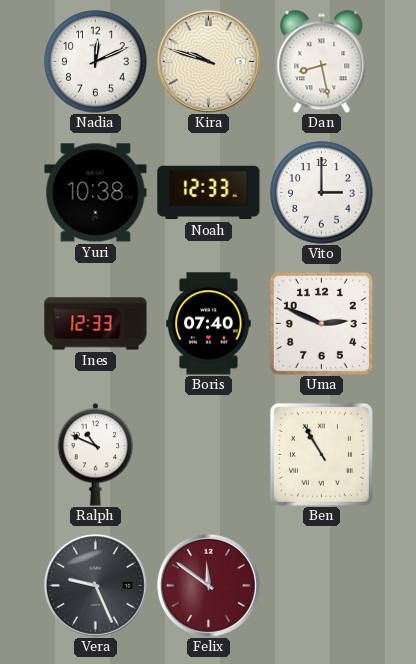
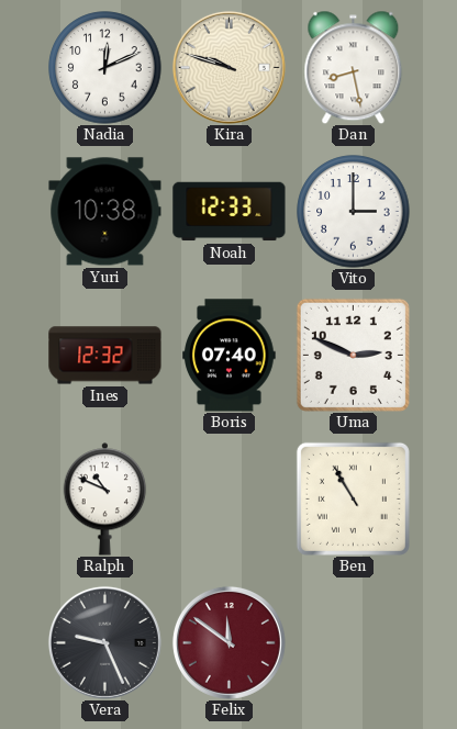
Ines: 12:33 -> 12:32
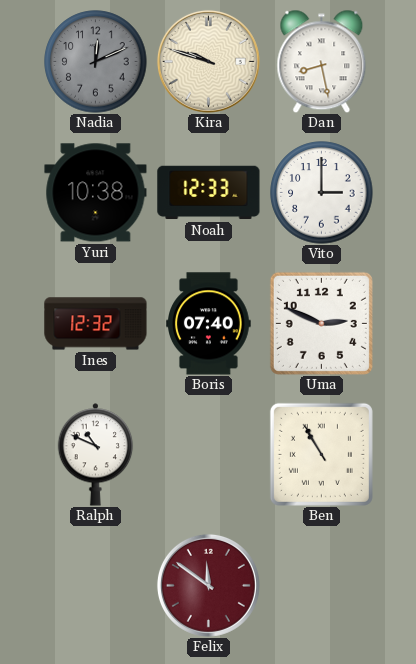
Nadia dial: white -> grey
Vera: 9:26 -> none
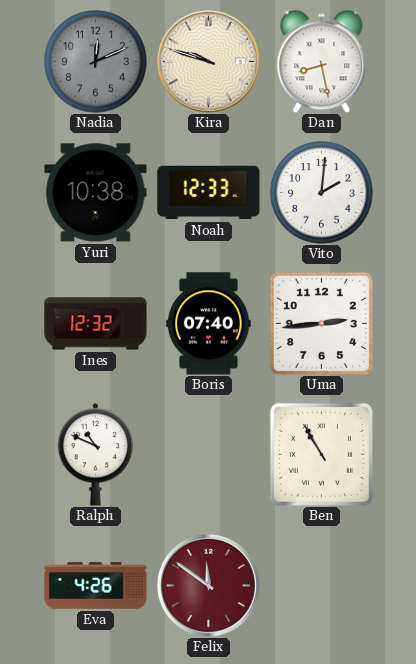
Vito: 3:00 -> 2:01
Uma: 2:49 -> 2:44
Eva: none -> 4:26
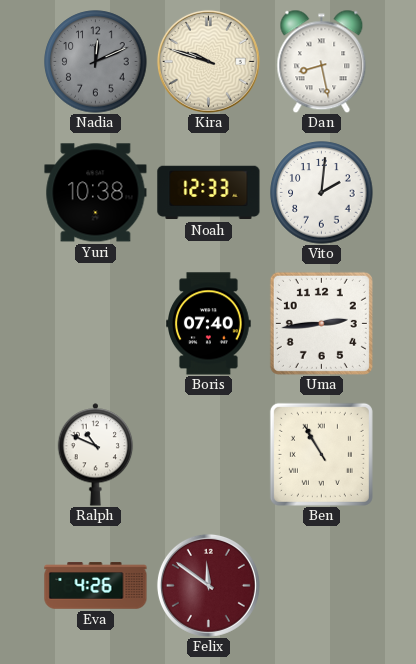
Ines: 12:32 -> none
